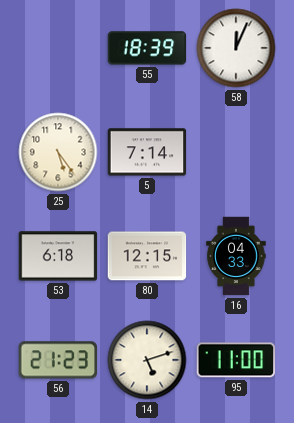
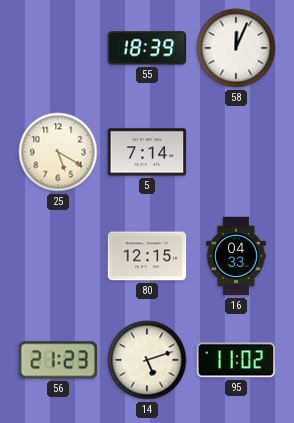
25: 5:24 -> 5:20
53: 6:18 -> none
95: 11:00 -> 11:02
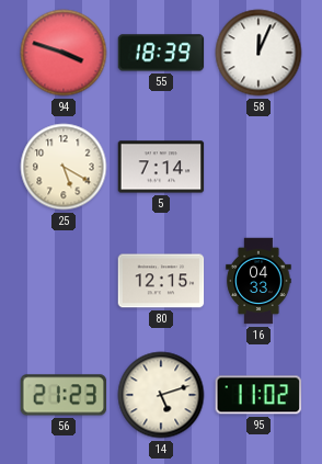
94: none -> 3:48
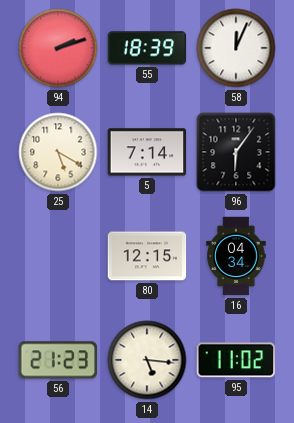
94: 3:48 -> 2:12
96: none -> 6:06
16: 04:33 -> 04:34
14: 5:12 -> 5:16
